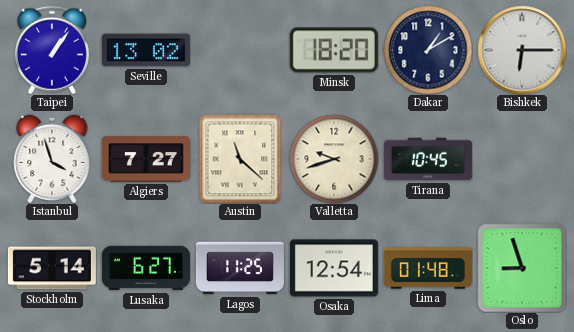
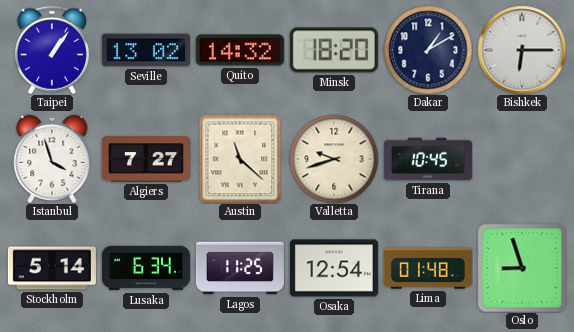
Quito: none -> 14:32
Lusaka: 6:27 -> 6:34
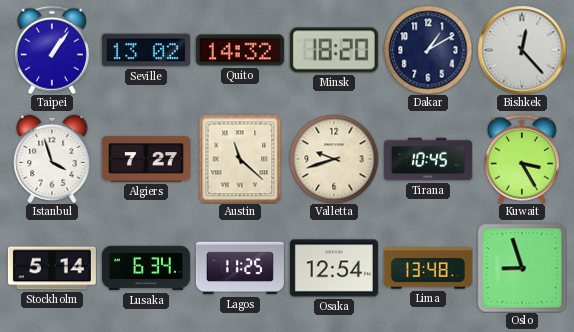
Bishkek: 6:15 -> 12:23
Kuwait: none -> 3:25
Lima: 01:48 -> 13:48
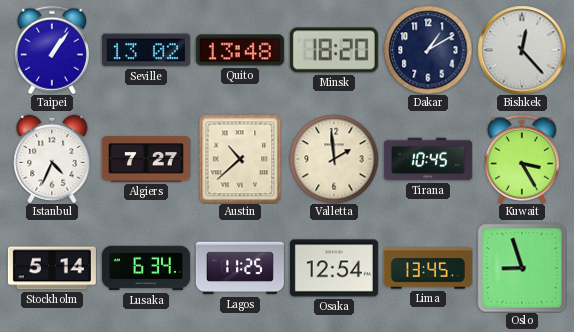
Quito: 14:32 -> 13:48
Istanbul: 3:57 -> 4:34
Austin: 11:22 -> 10:38
Valletta: 9:42 -> 1:59
Lima: 13:48 -> 13:45
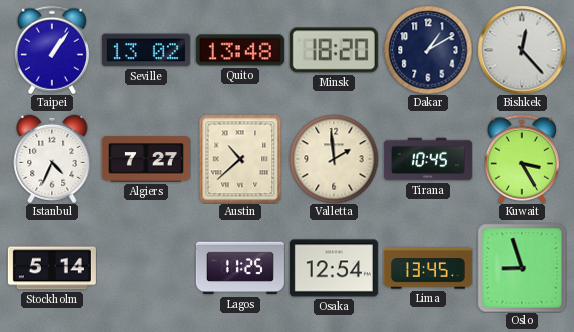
Lusaka: 6:34 -> none
